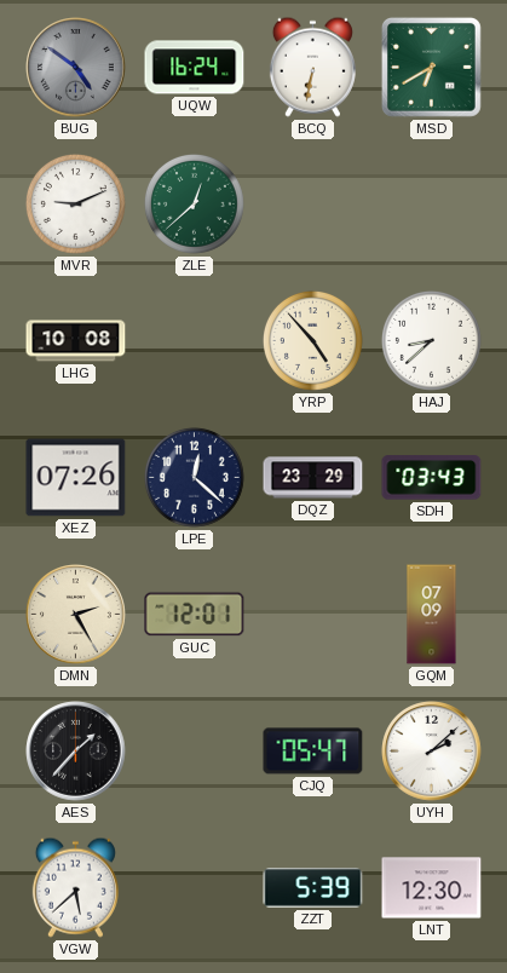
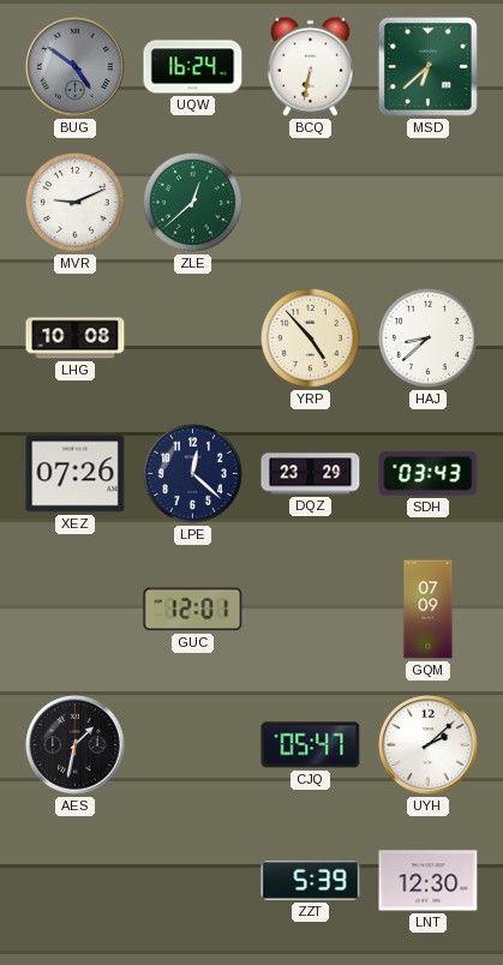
MSD: 6:40 -> 6:38
DMN: 2:25 -> none
AES: 1:37 -> 1:32
VGW: 5:38 -> none
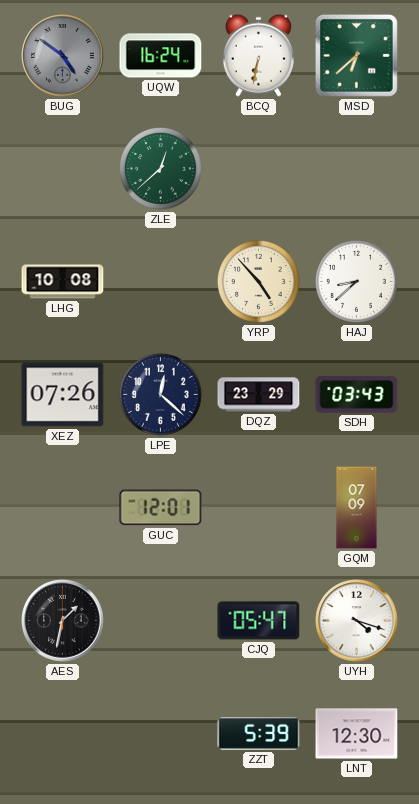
MVR: 9:11 -> none
UYH: 2:08 -> 4:18
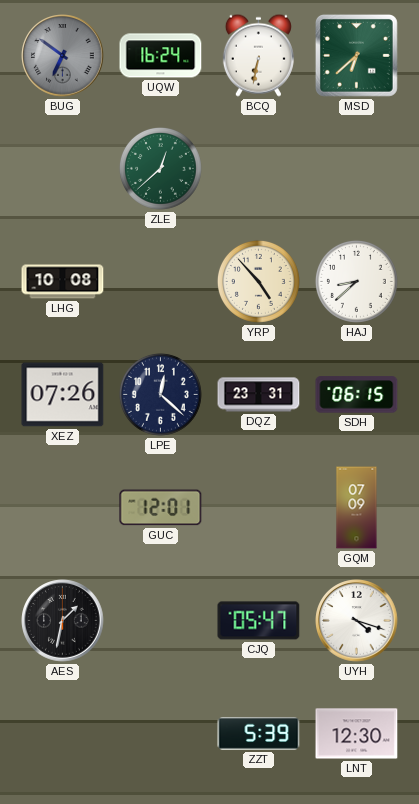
BUG: 4:51 -> 6:51
DQZ: 23:29 -> 23:31
SDH: 03:43 -> 06:15
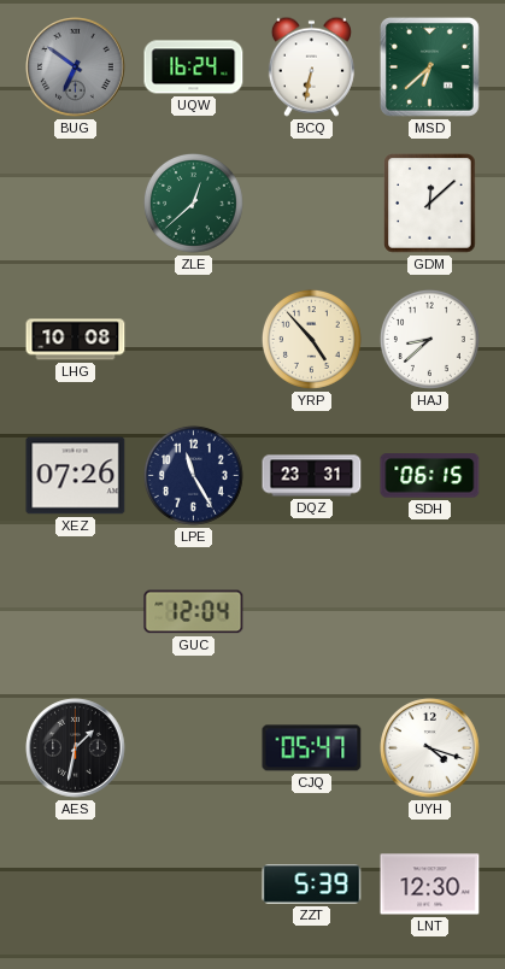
GDM: none -> 12:08
LPE: 12:22 -> 11:25
GUC: 12:01 -> 12:04
GQM: 07:09 -> none
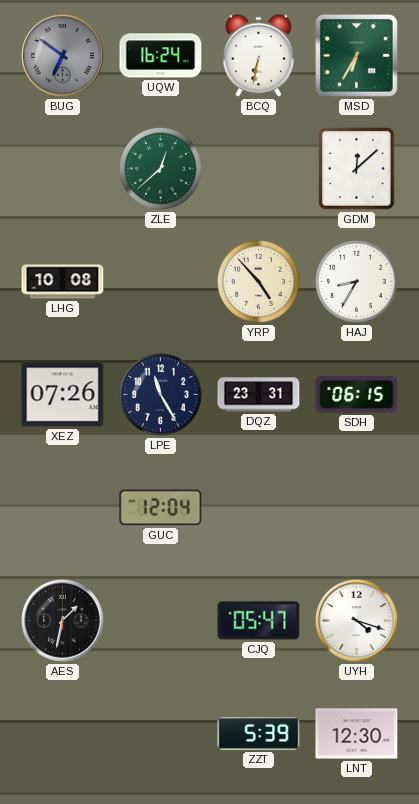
MSD: 6:38 -> 6:35
HAJ: 8:38 -> 8:35
